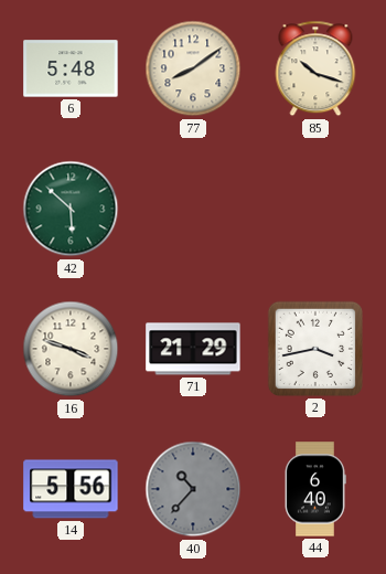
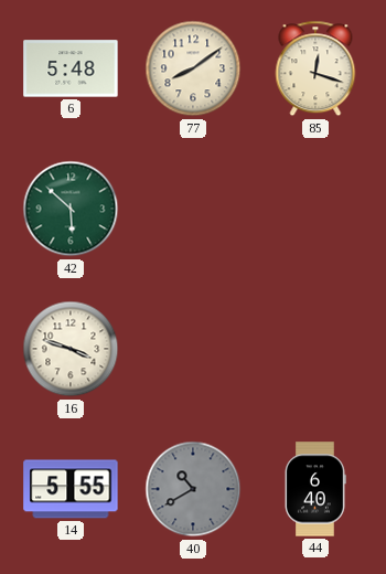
85: 10:18 -> 12:18
71: 21:29 -> none
2: 3:43 -> none
14: 5:56 -> 5:55
40: 10:37 -> 10:40
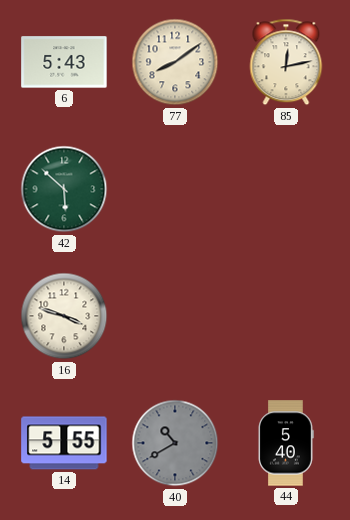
6: 5:48 -> 5:43
85: 12:18 -> 12:13
44: 6:40 -> 5:40
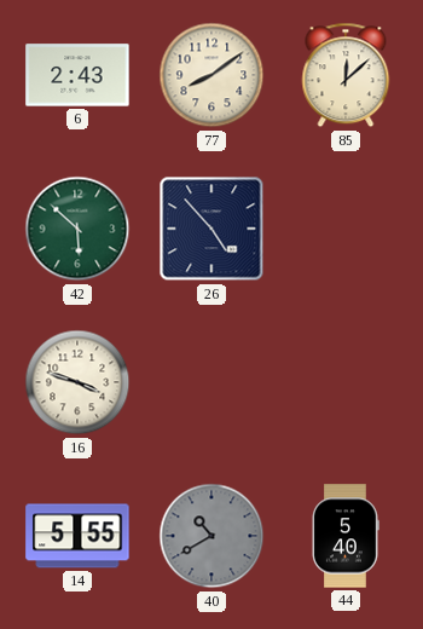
6: 5:43 -> 2:43
85: 12:13 -> 12:08
26: none -> 4:53
